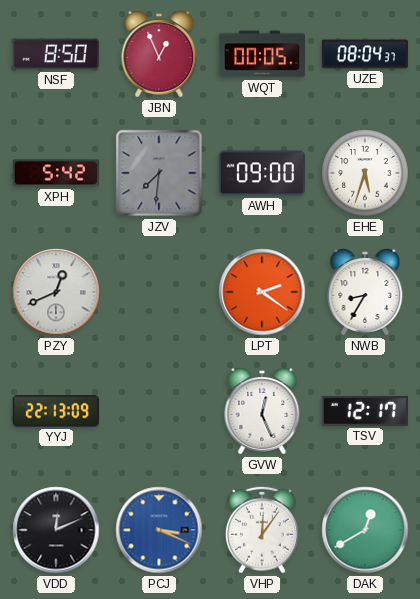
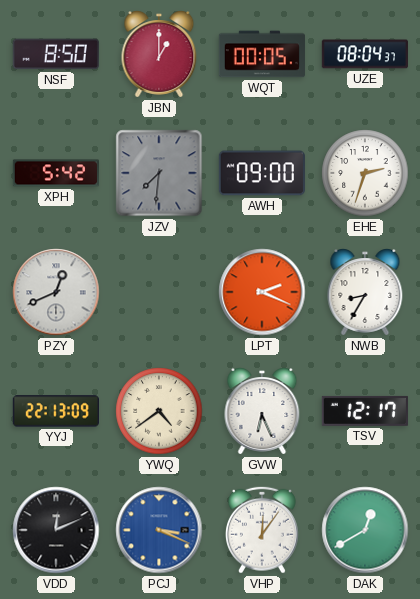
JBN: 12:56 -> 1:00
EHE: 5:33 -> 2:33
LPT: 2:21 -> 2:19
YWQ: none -> 4:39
GVW: 12:26 -> 6:26
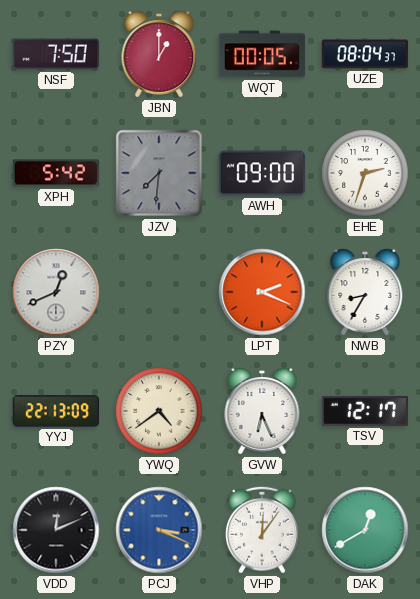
NSF: 8:50 -> 7:50
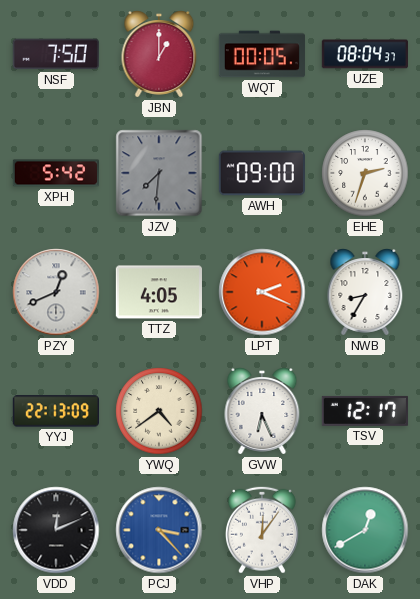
TTZ: none -> 4:05
PCJ: 3:19 -> 3:23
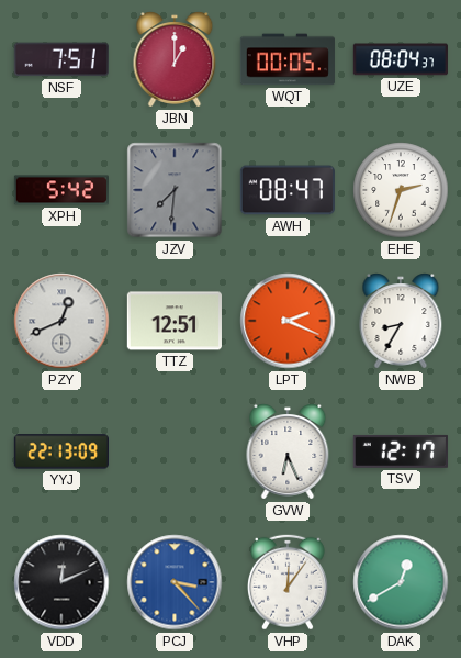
NSF: 7:50 -> 7:51
AWH: 09:00 -> 08:47
TTZ: 4:05 -> 12:51
YWQ: 4:39 -> none
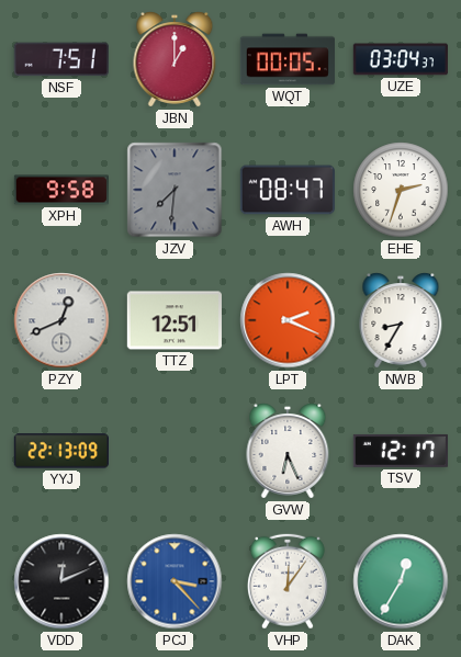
UZE: 08:04 -> 03:04
XPH: 5:42 -> 9:58
DAK: 12:40 -> 12:35
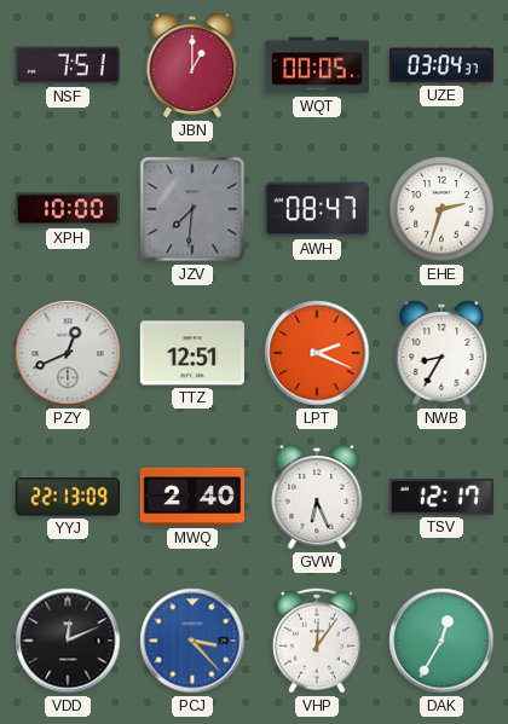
XPH: 9:58 -> 10:00
MWQ: none -> 2:40
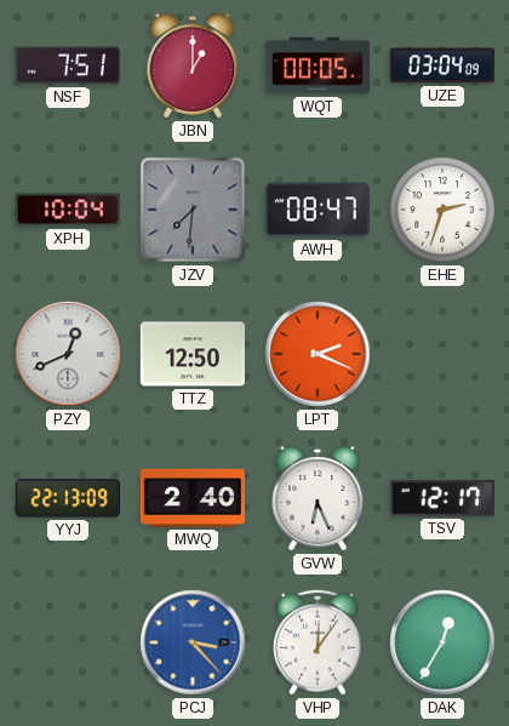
UZE: 03:04:37 -> 03:04:09
XPH: 10:00 -> 10:04
TTZ: 12:51 -> 12:50
NWB: 8:35 -> none
VDD: 12:11 -> none
